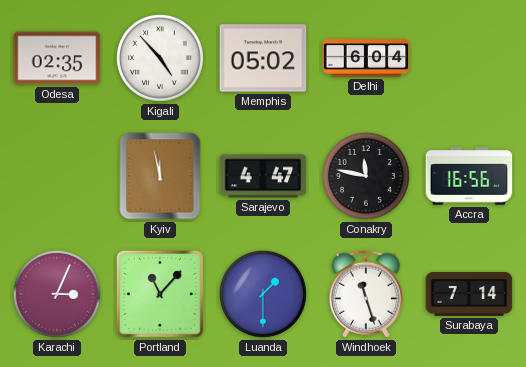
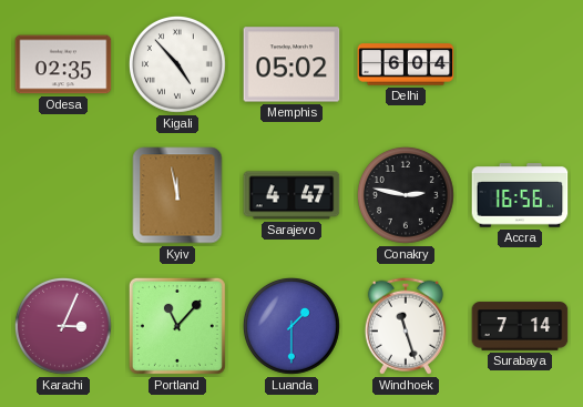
Conakry: 11:47 -> 2:47
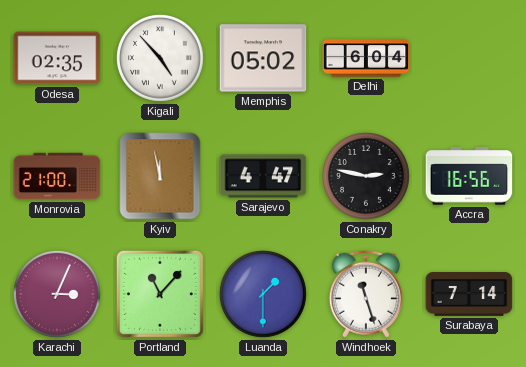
Monrovia: none -> 21:00
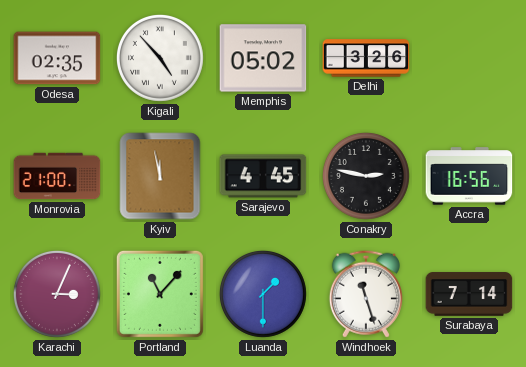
Delhi: 6:04 -> 3:26
Sarajevo: 4:47 -> 4:45
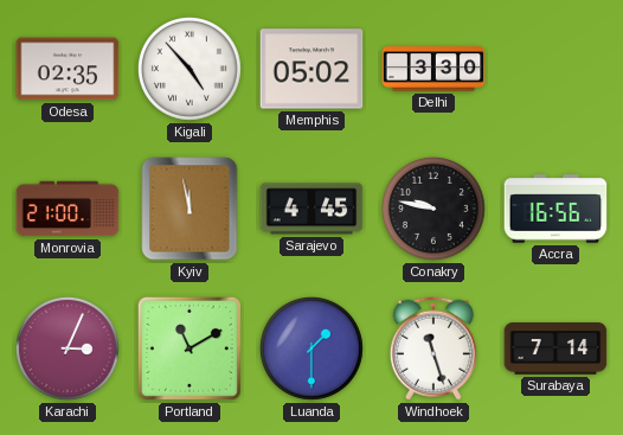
Delhi: 3:26 -> 3:30
Conakry: 2:47 -> 9:47
Portland: 11:07 -> 11:10
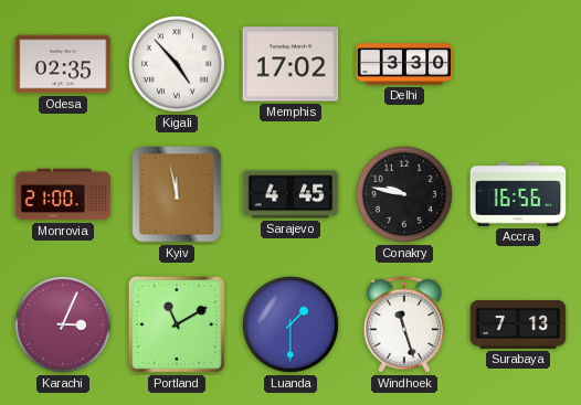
Memphis: 05:02 -> 17:02
Surabaya: 7:14 -> 7:13
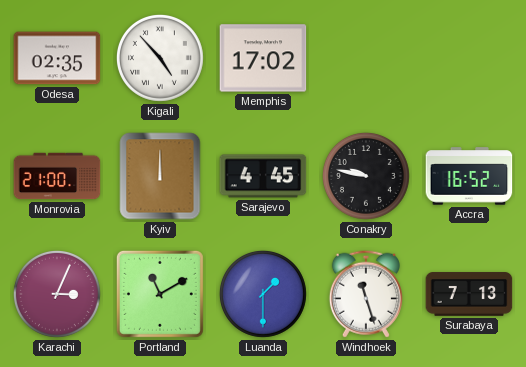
Delhi: 3:30 -> none
Kyiv: 11:58 -> 12:00
Accra: 16:56 -> 16:52
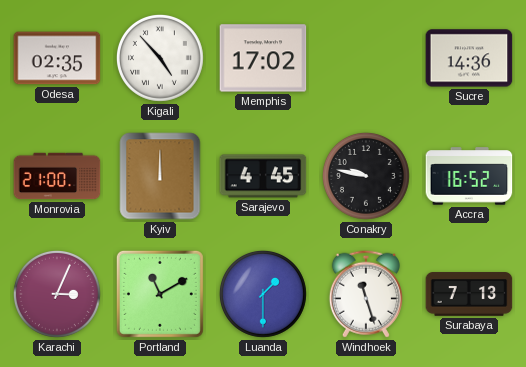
Sucre: none -> 14:36
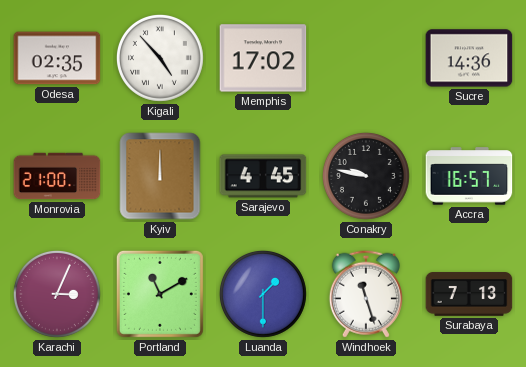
Accra: 16:52 -> 16:57
